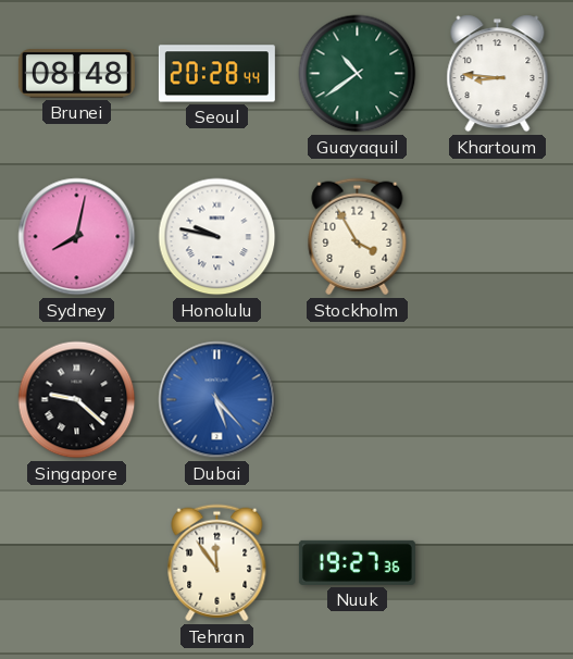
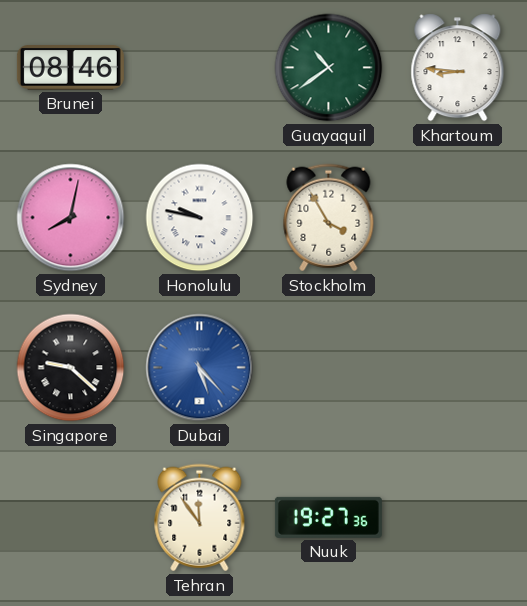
Brunei: 08:48 -> 08:46
Seoul: 20:28 -> none
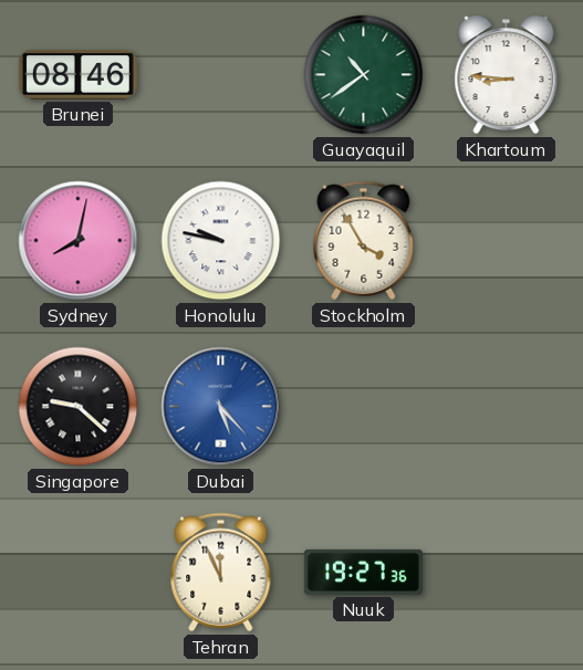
Tehran: 11:54 -> 11:56
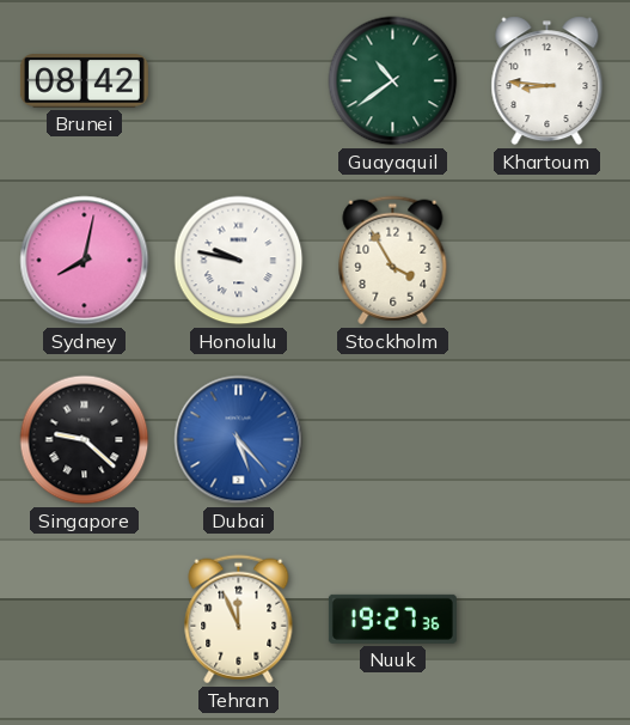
Brunei: 08:46 -> 08:42
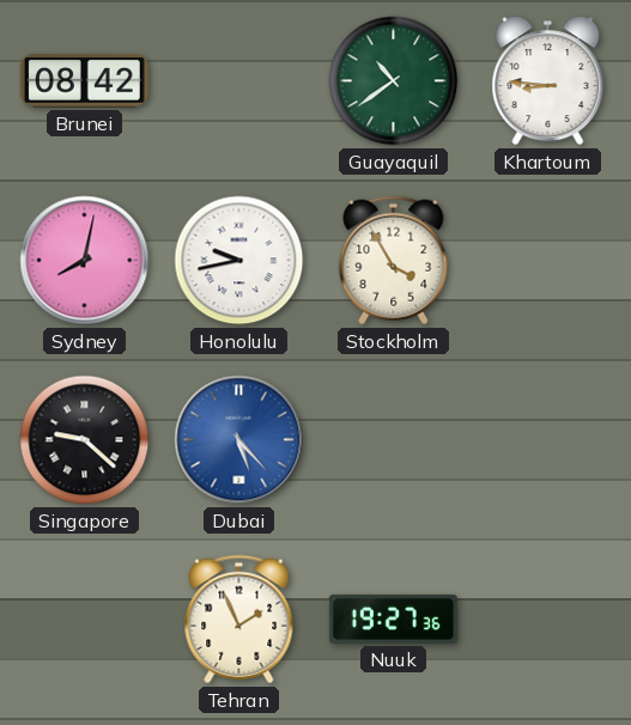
Honolulu: 9:47 -> 9:43
Tehran: 11:56 -> 1:56
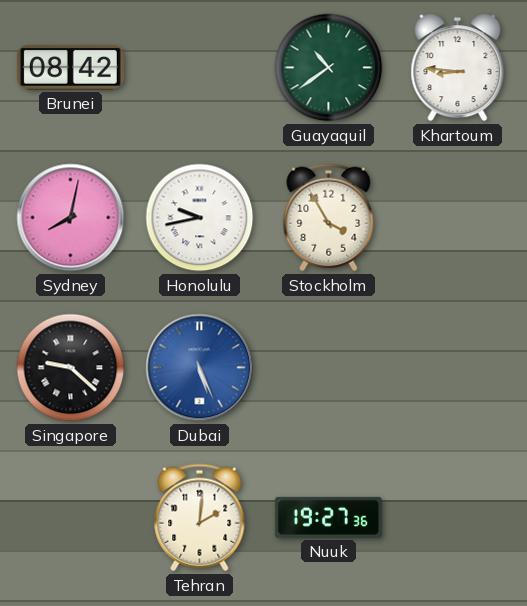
Dubai: 5:23 -> 5:26
Tehran: 1:56 -> 2:01
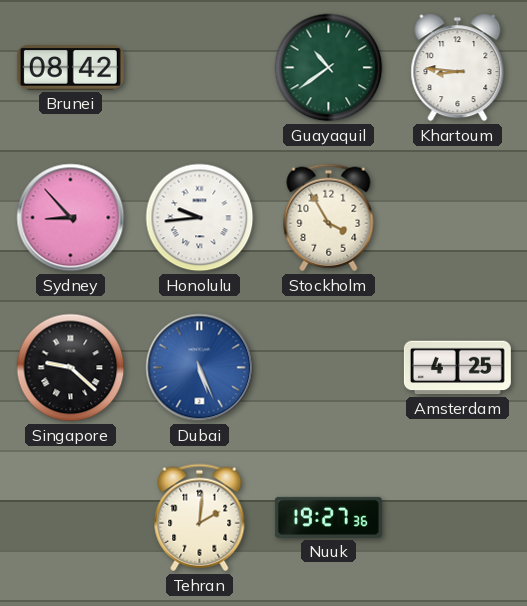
Sydney: 8:02 -> 8:53
Honolulu: 9:43 -> 9:44
Amsterdam: none -> 4:25
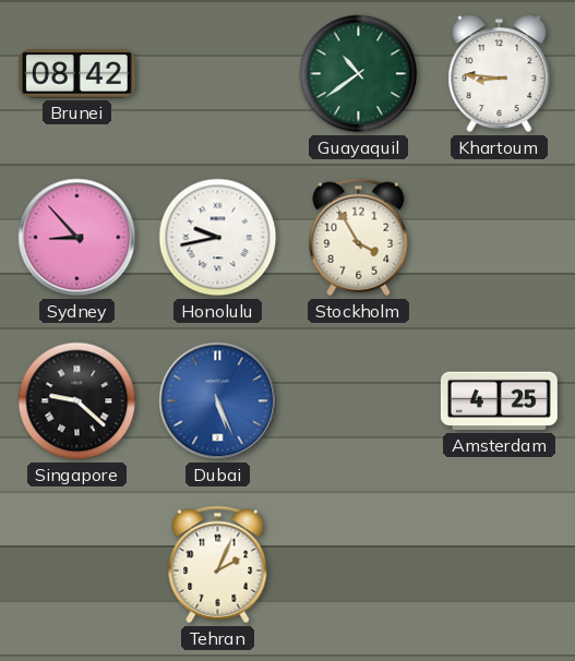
Honolulu: 9:44 -> 9:43
Tehran: 2:01 -> 2:04
Nuuk: 19:27 -> none
